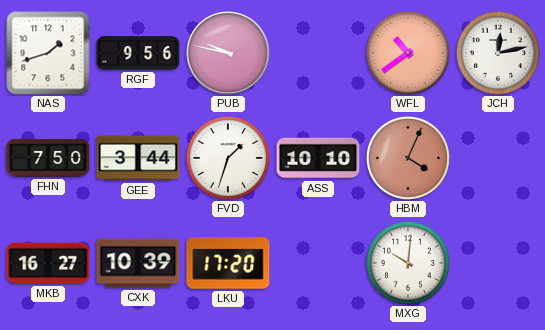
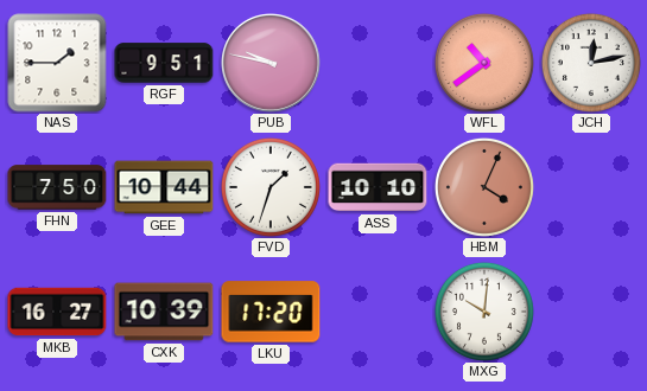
NAS: 1:42 -> 1:45
RGF: 9:56 -> 9:51
GEE: 3:44 -> 10:44
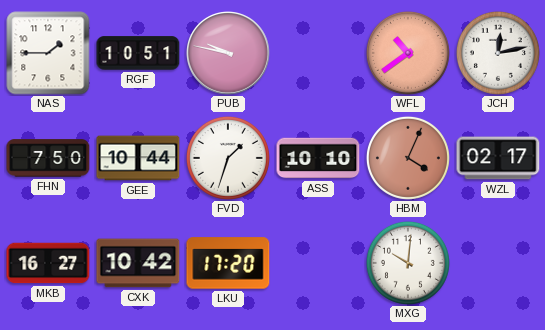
RGF: 9:51 -> 10:51
WZL: none -> 02:17
CXK: 10:39 -> 10:42
